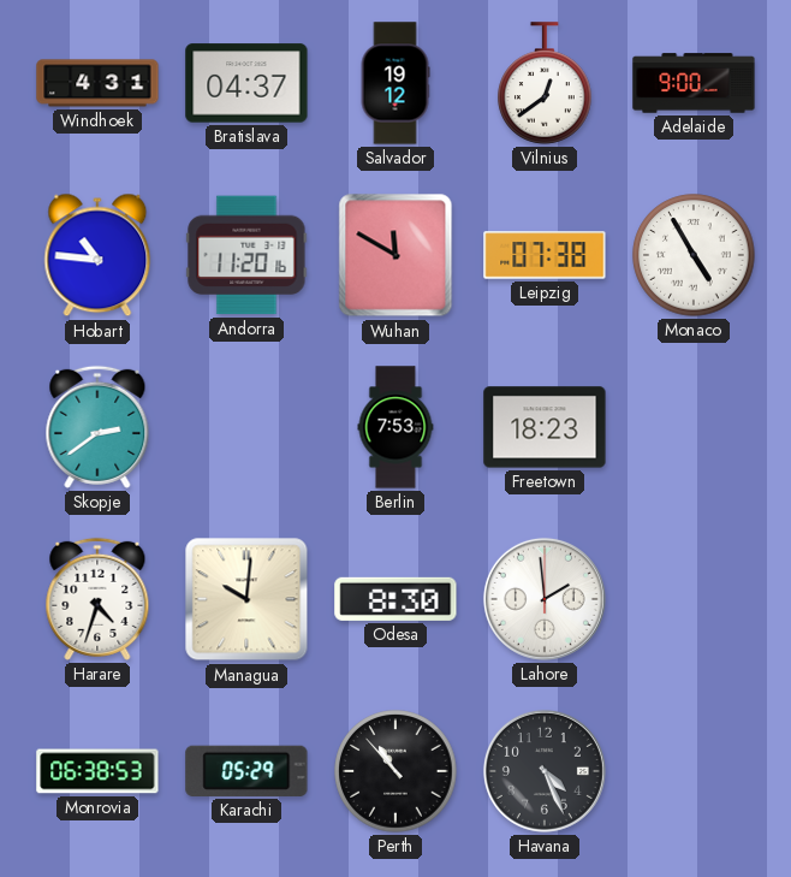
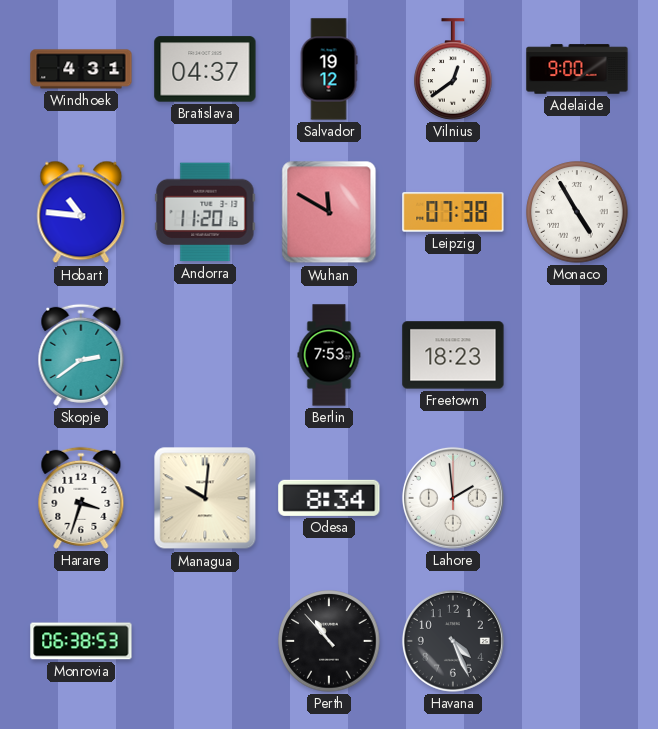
Harare: 4:33 -> 3:33
Odesa: 8:30 -> 8:34
Karachi: 05:29 -> none
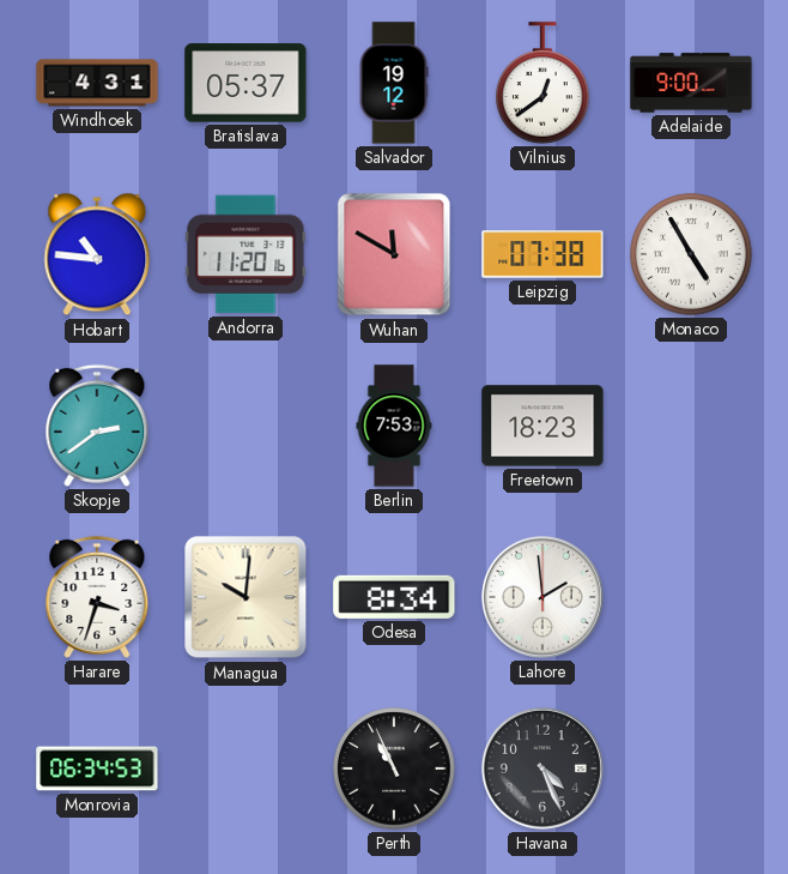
Bratislava: 04:37 -> 05:37
Monrovia: 06:38 -> 06:34
Perth: 10:53 -> 10:56
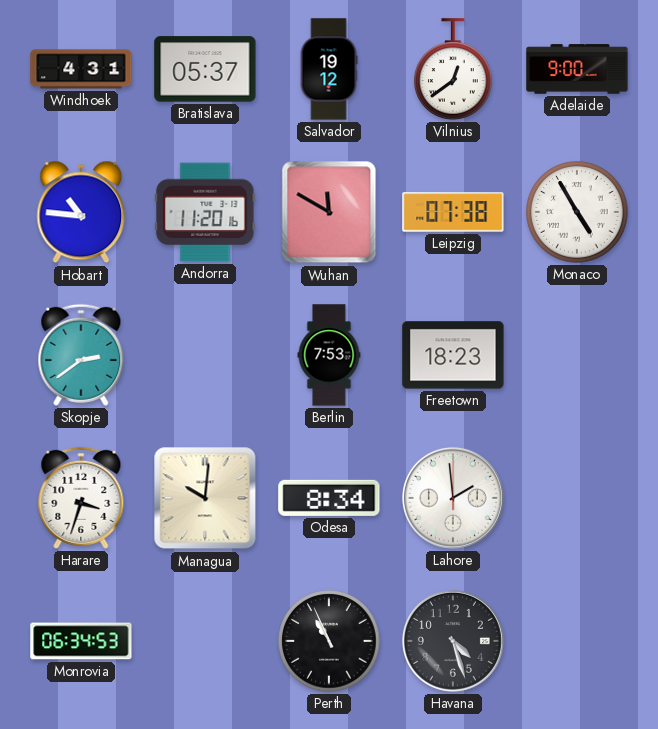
Havana: 4:26 -> 4:27
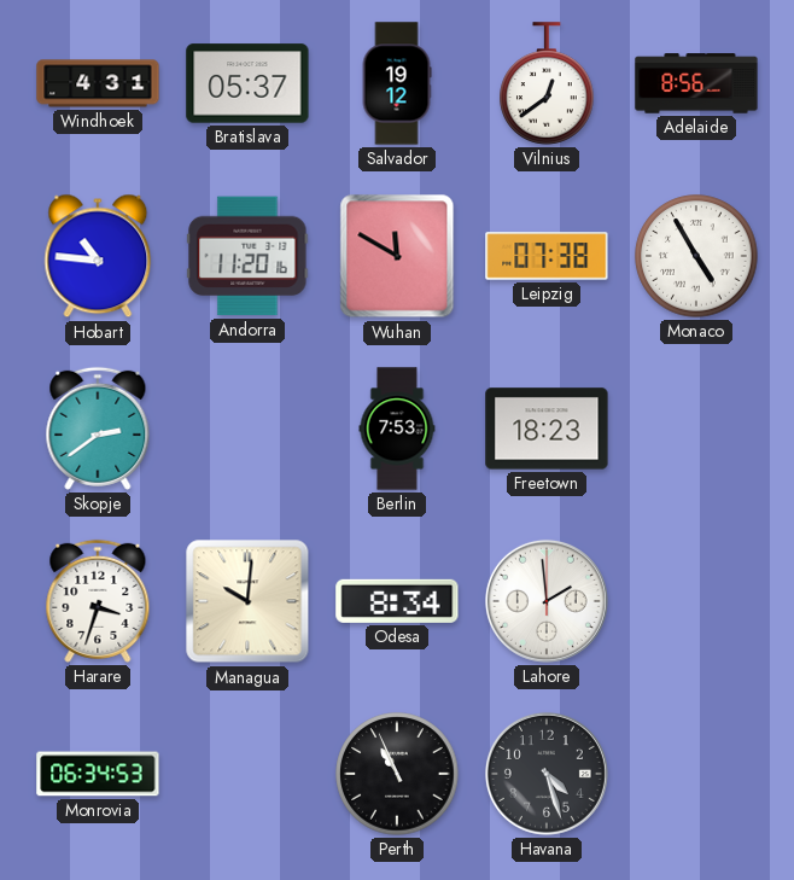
Adelaide: 9:00 -> 8:56
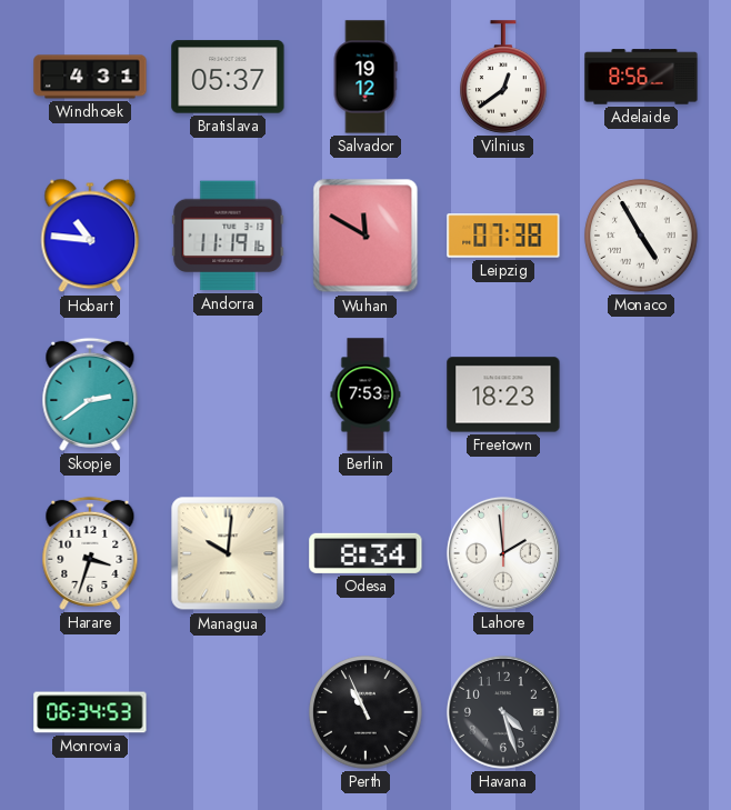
Andorra: 11:20 -> 11:19
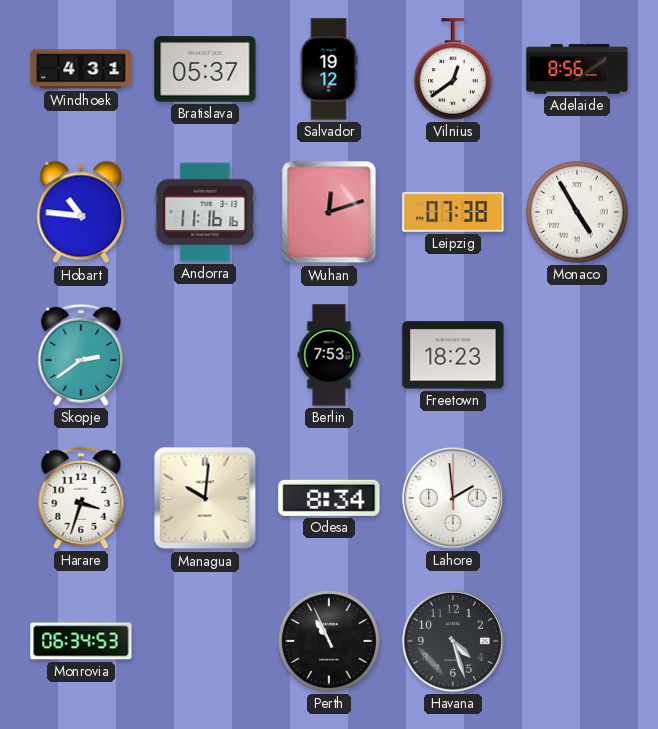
Andorra: 11:19 -> 11:16
Wuhan: 11:50 -> 12:12
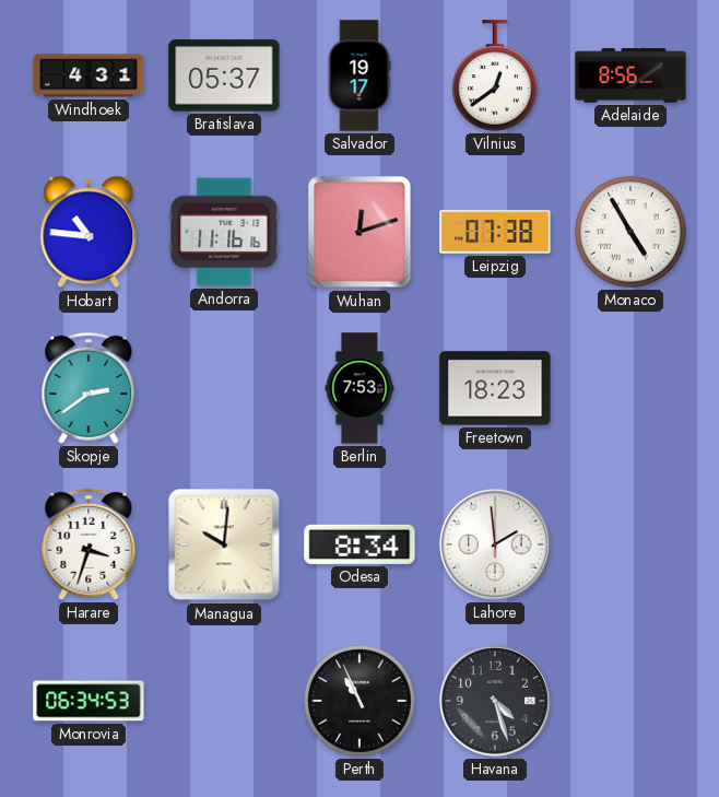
Salvador: 19:12 -> 19:17
